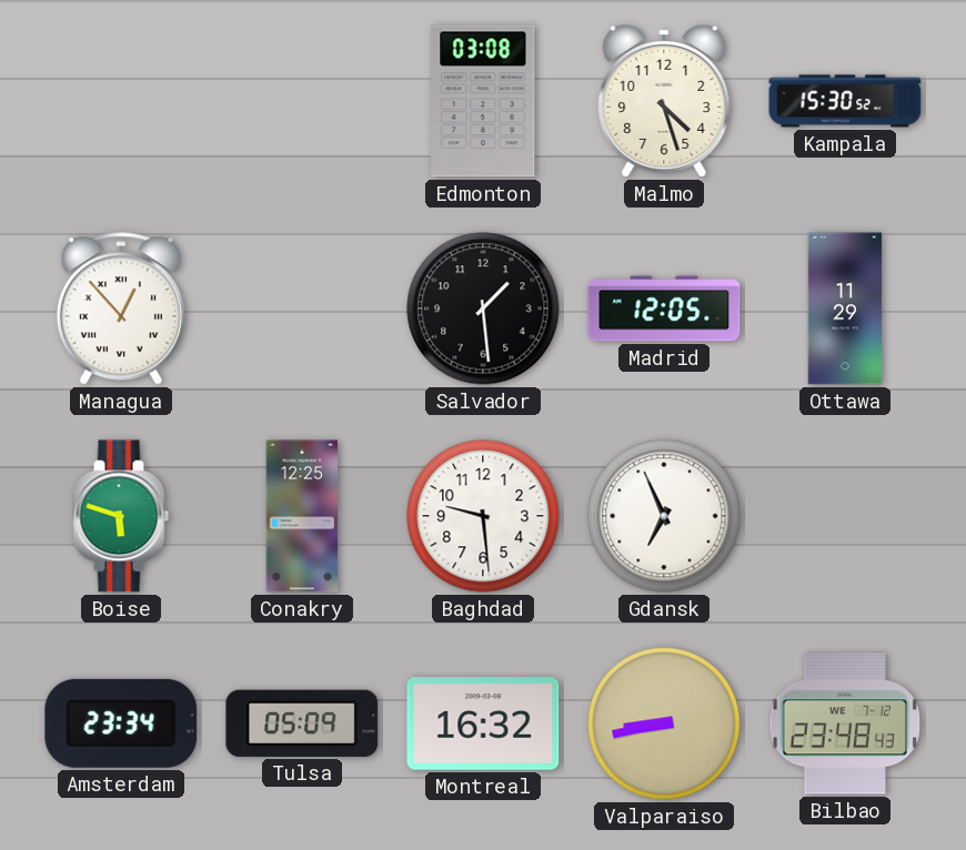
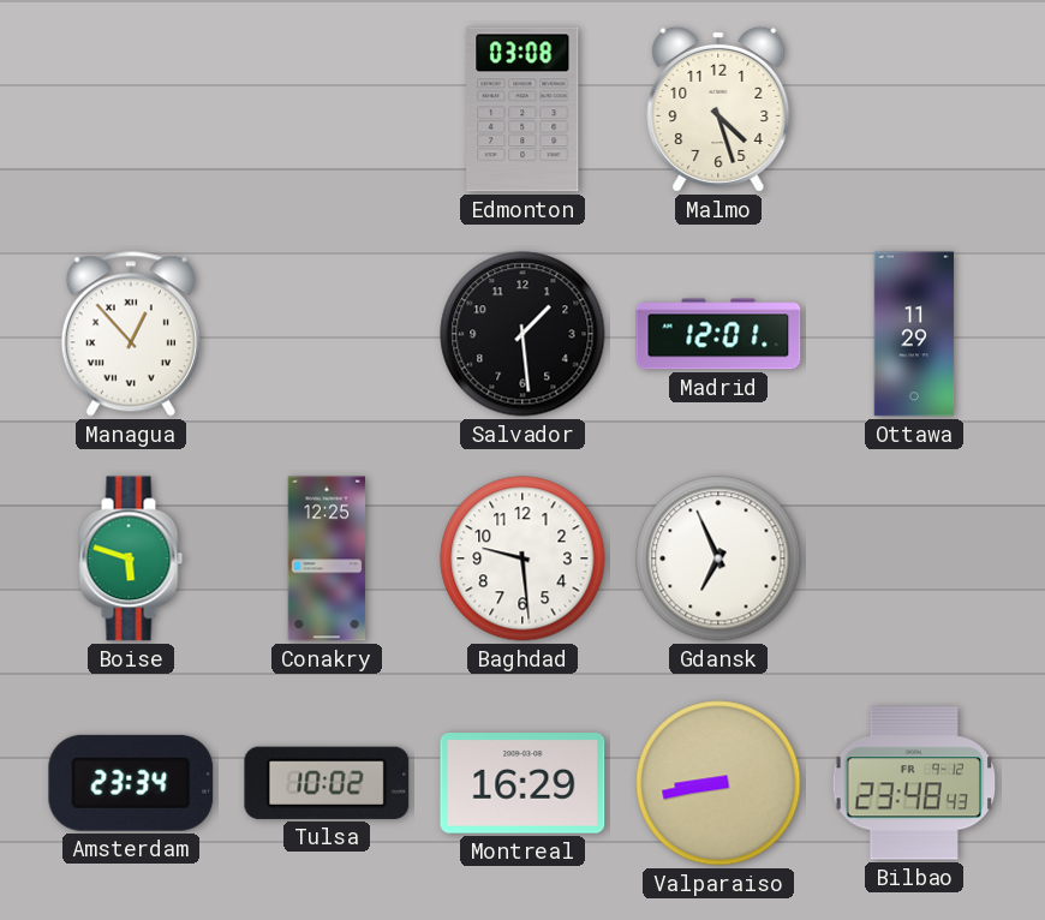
Kampala: 15:30 -> none
Madrid: 12:05 -> 12:01
Tulsa: 05:09 -> 10:02
Montreal: 16:32 -> 16:29
Bilbao date: WE 7-12 -> FR 9-12
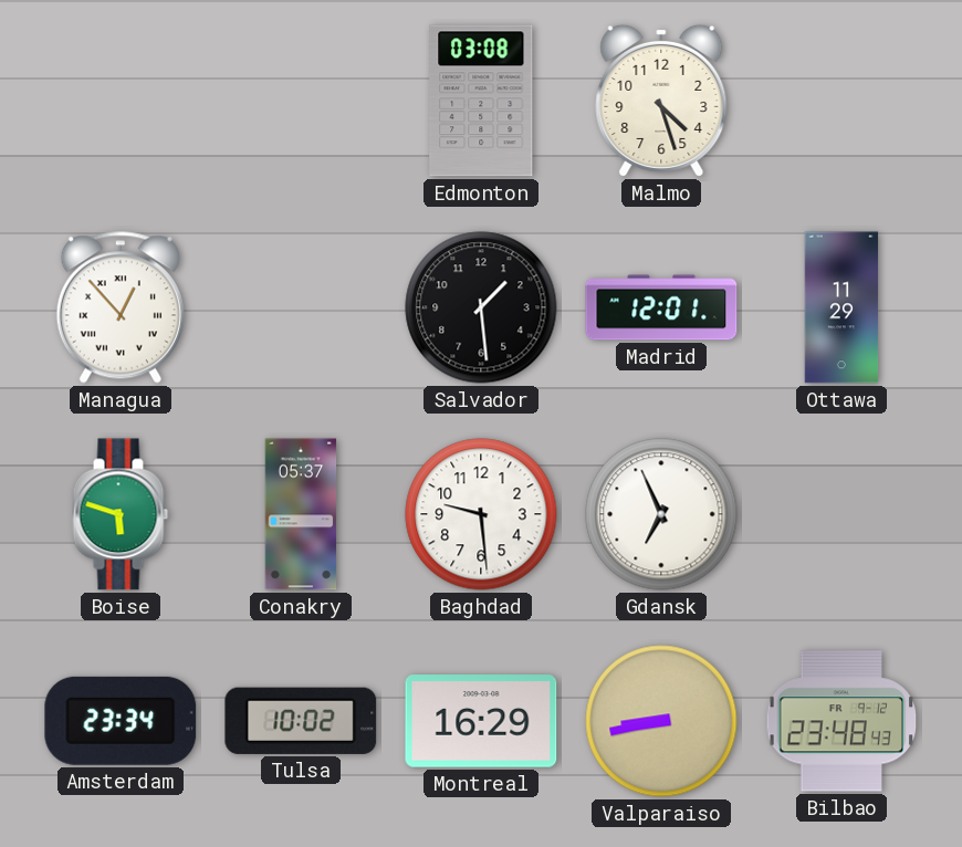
Conakry: 12:25 -> 05:37
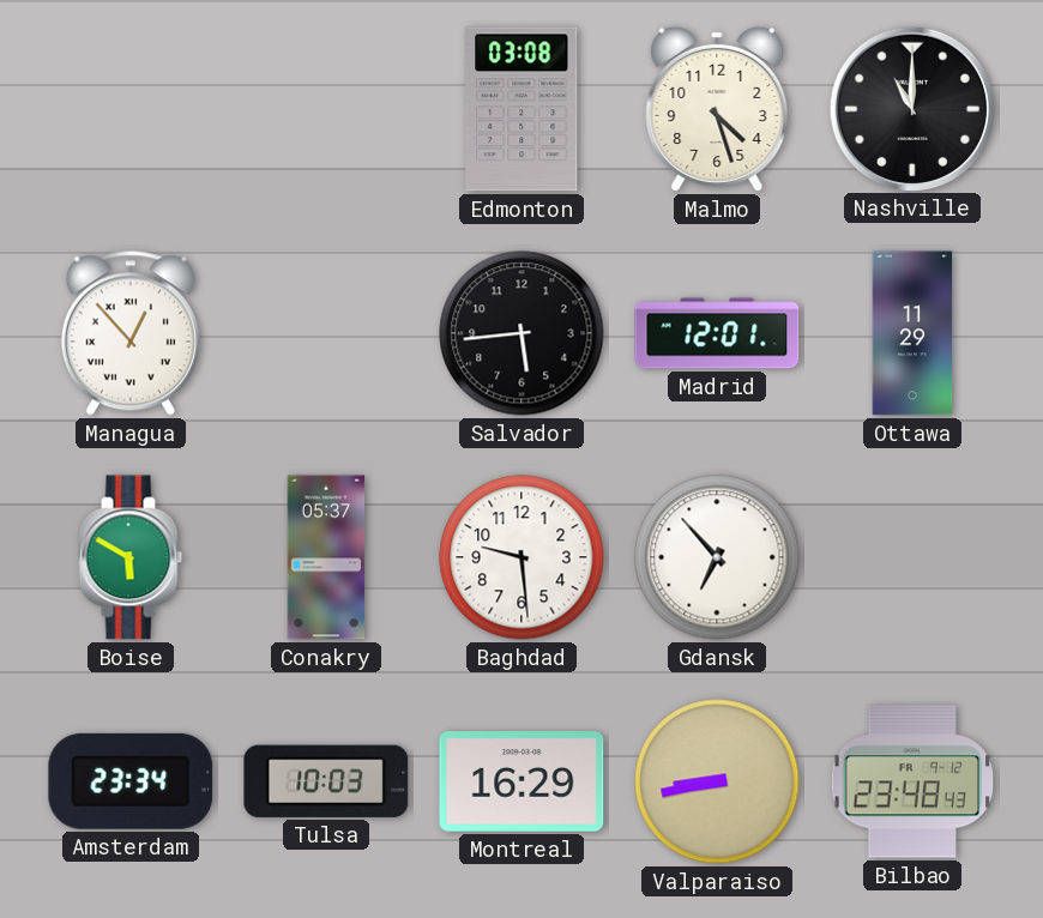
Nashville: none -> 11:00
Salvador: 1:29 -> 5:44
Boise: 5:48 -> 5:50
Gdansk: 6:56 -> 6:53
Tulsa: 10:02 -> 10:03
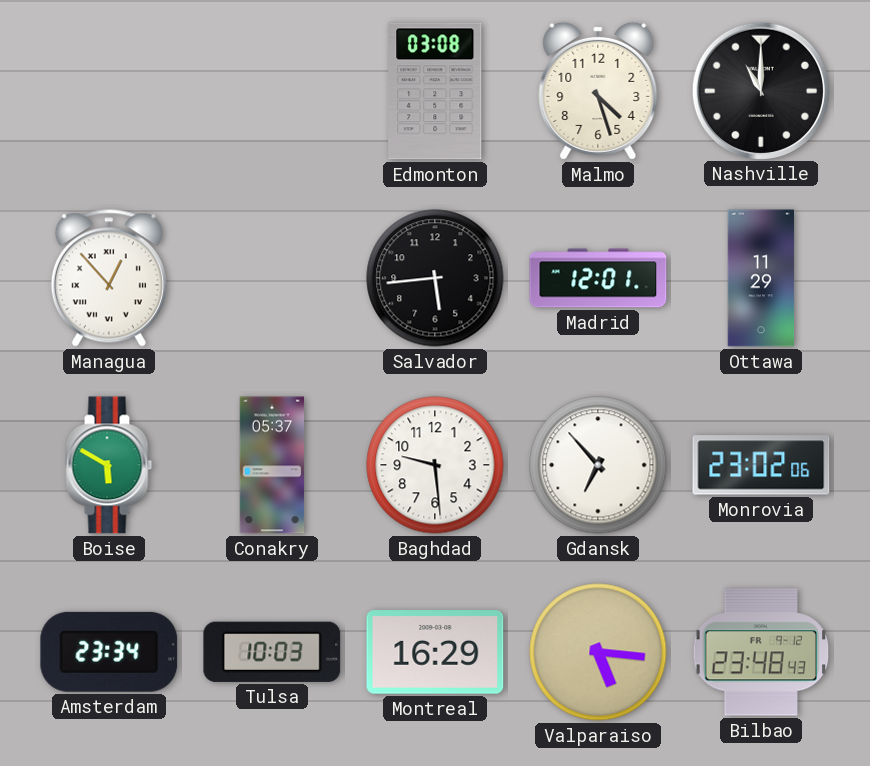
Monrovia: none -> 23:02
Valparaiso: 8:43 -> 5:16
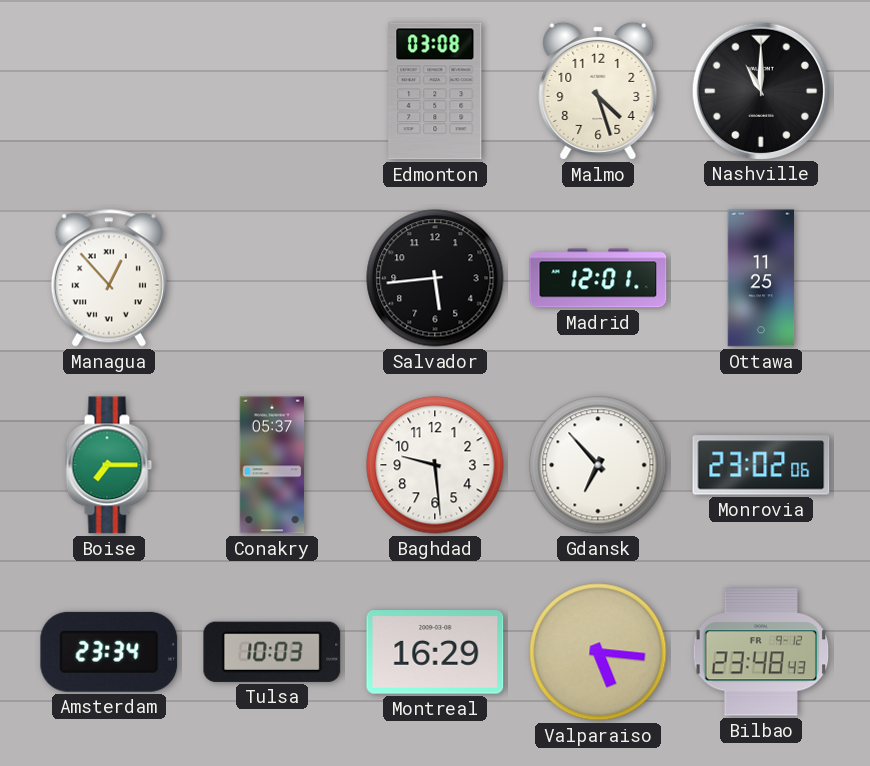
Ottawa: 11:29 -> 11:25
Boise: 5:50 -> 7:15
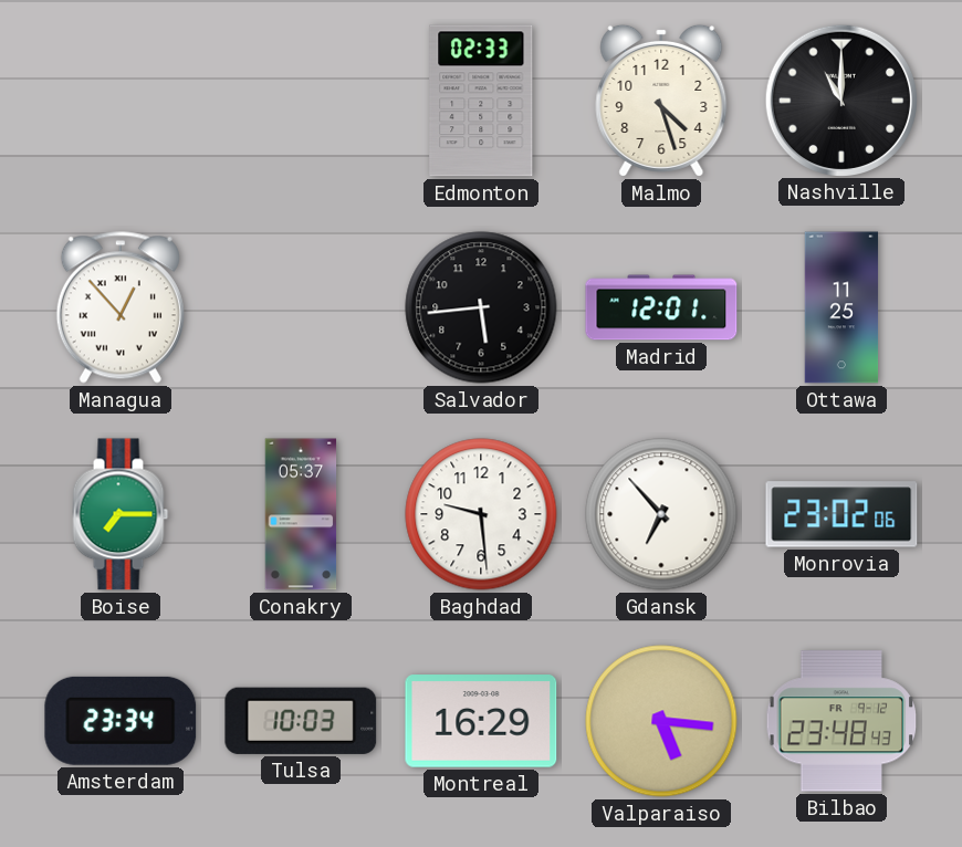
Edmonton: 03:08 -> 02:33
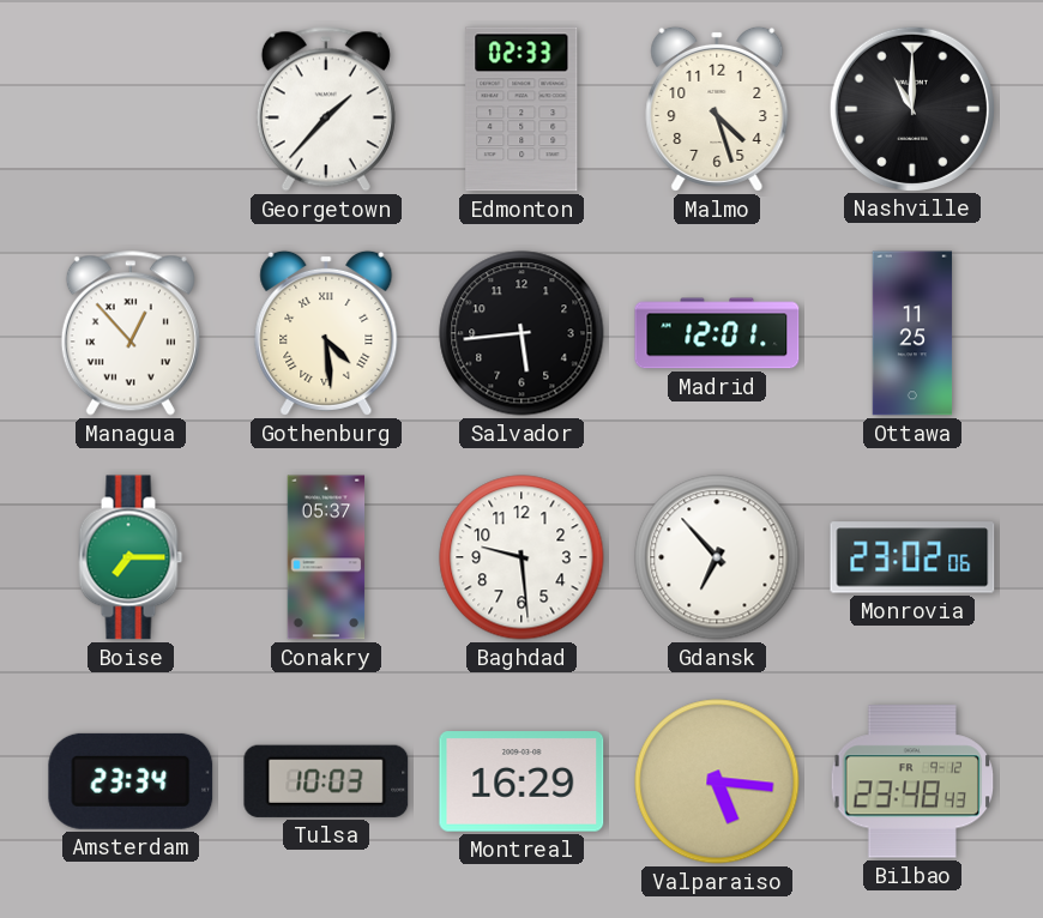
Georgetown: none -> 1:37
Gothenburg: none -> 4:29
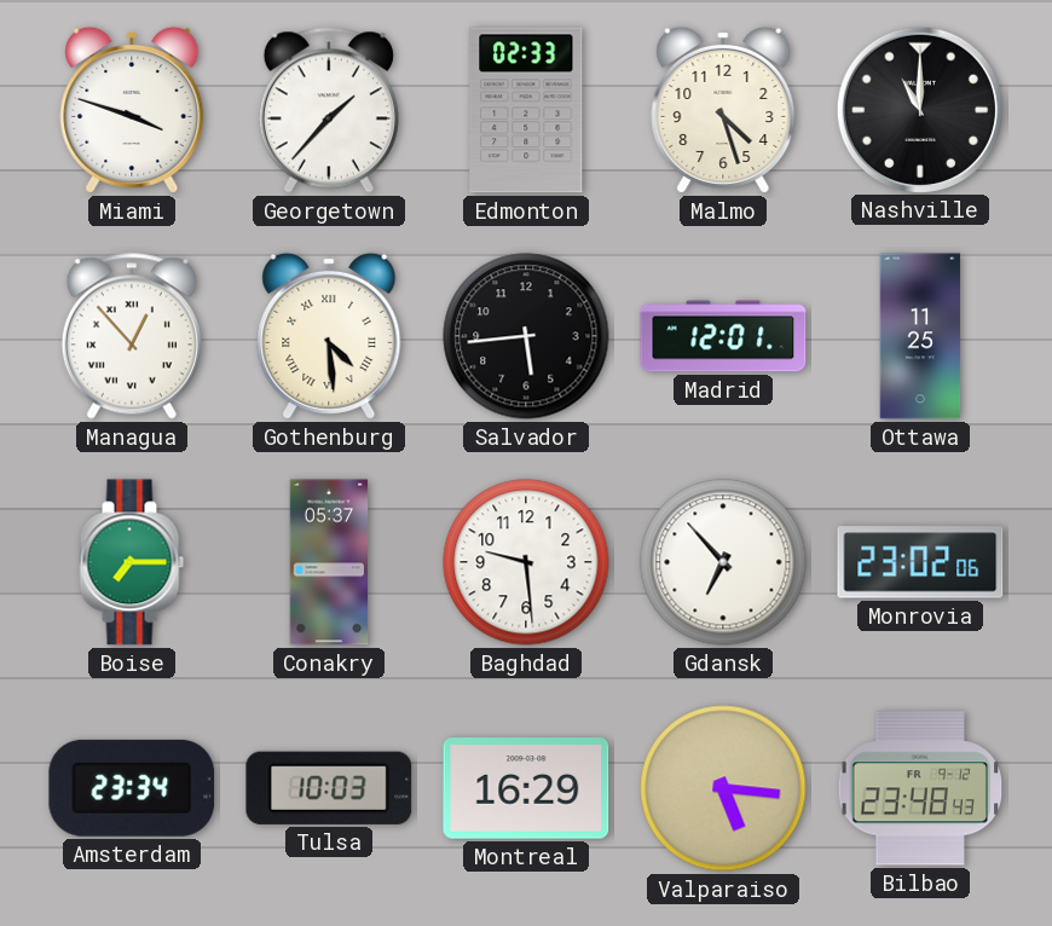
Miami: none -> 3:48
